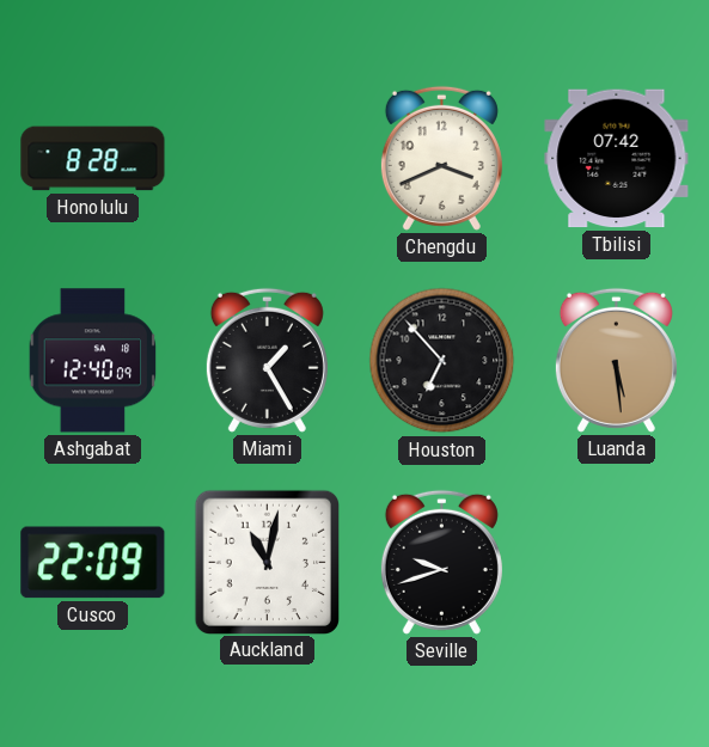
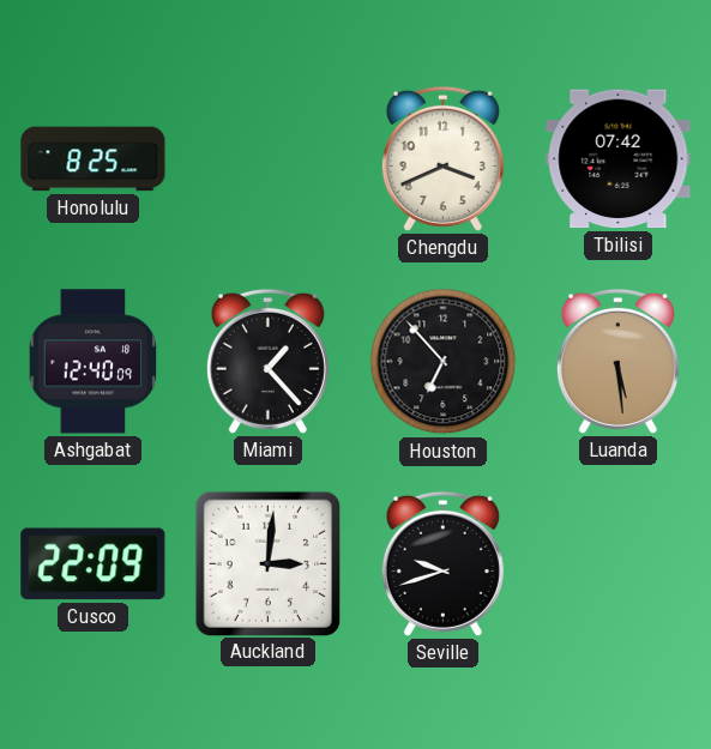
Honolulu: 8:28 -> 8:25
Miami: 1:25 -> 1:23
Auckland: 11:02 -> 3:01
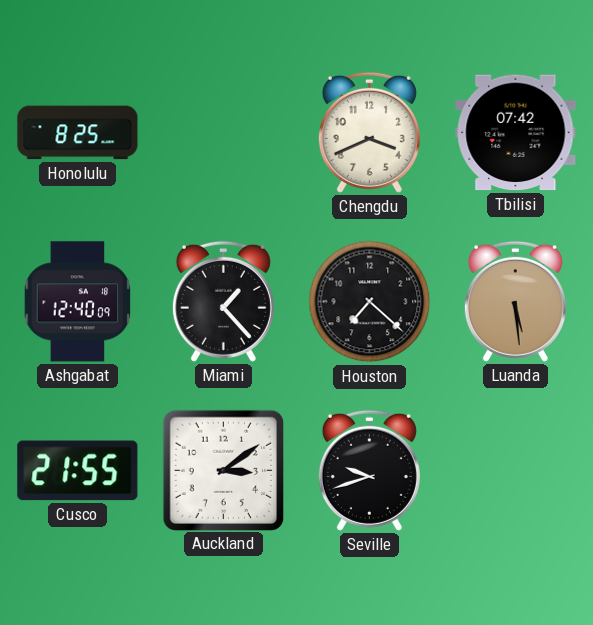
Houston: 6:53 -> 7:22
Cusco: 22:09 -> 21:55
Auckland: 3:01 -> 3:09
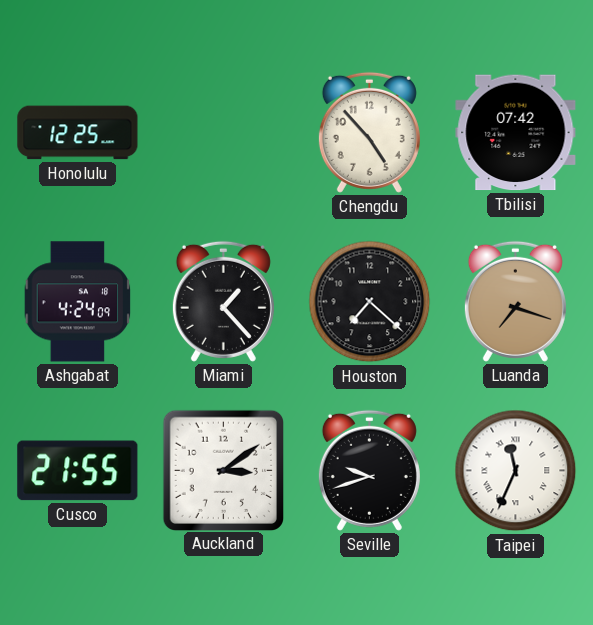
Honolulu: 8:25 -> 12:25
Chengdu: 3:41 -> 4:53
Ashgabat: 12:40 -> 4:24
Luanda: 5:29 -> 7:18
Taipei: none -> 11:34
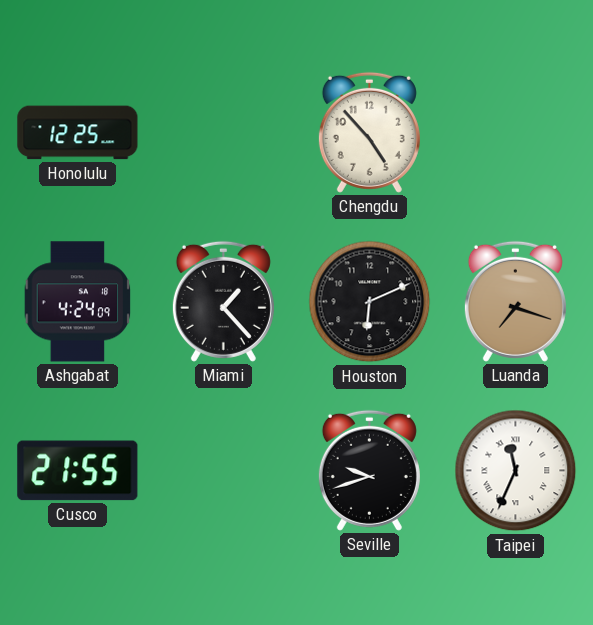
Tbilisi: 07:42 -> none
Houston: 7:22 -> 6:11
Auckland: 3:09 -> none
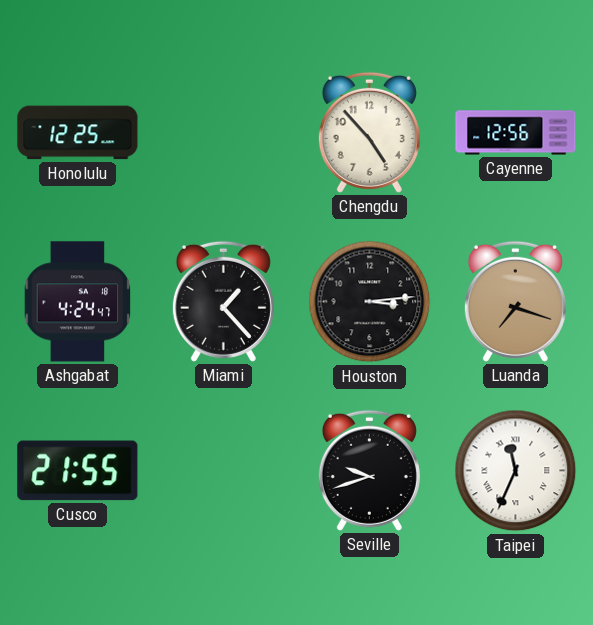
Cayenne: none -> 12:56
Ashgabat: 4:24:09 -> 4:24:47
Houston: 6:11 -> 3:14
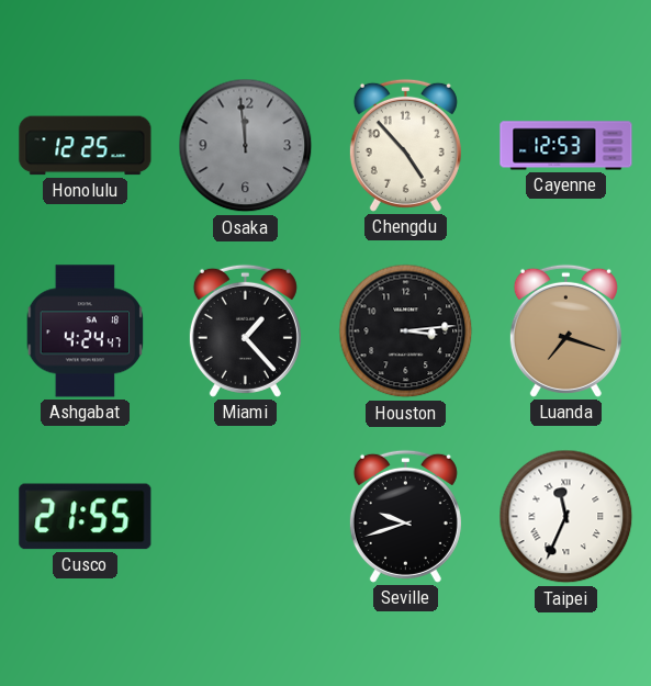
Osaka: none -> 11:59
Cayenne: 12:56 -> 12:53
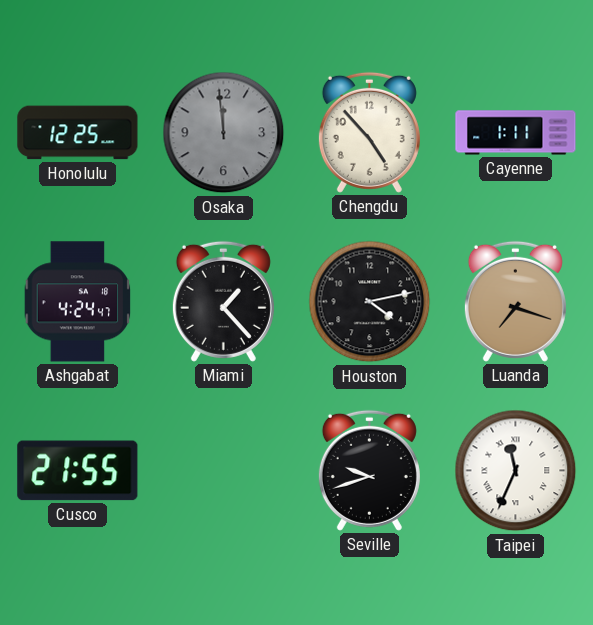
Cayenne: 12:53 -> 1:11
Houston: 3:14 -> 4:13
